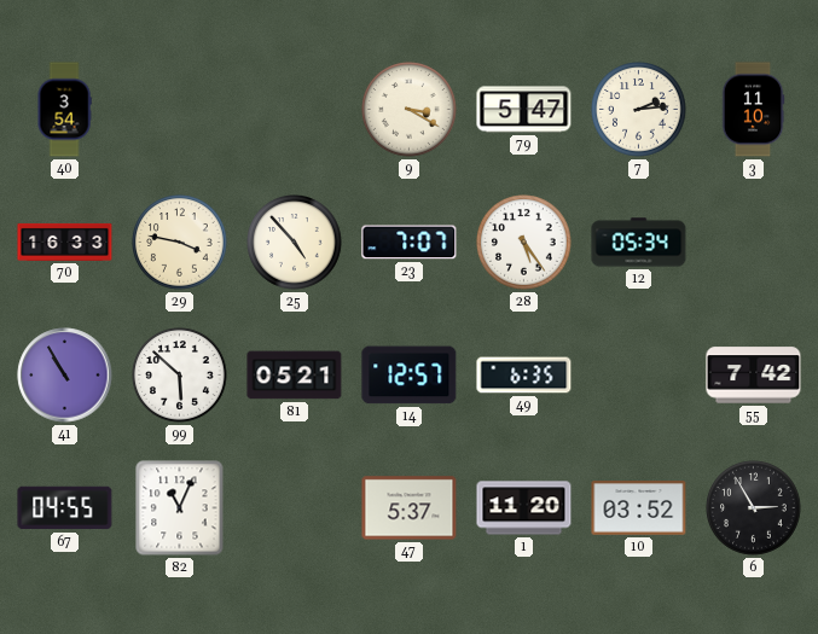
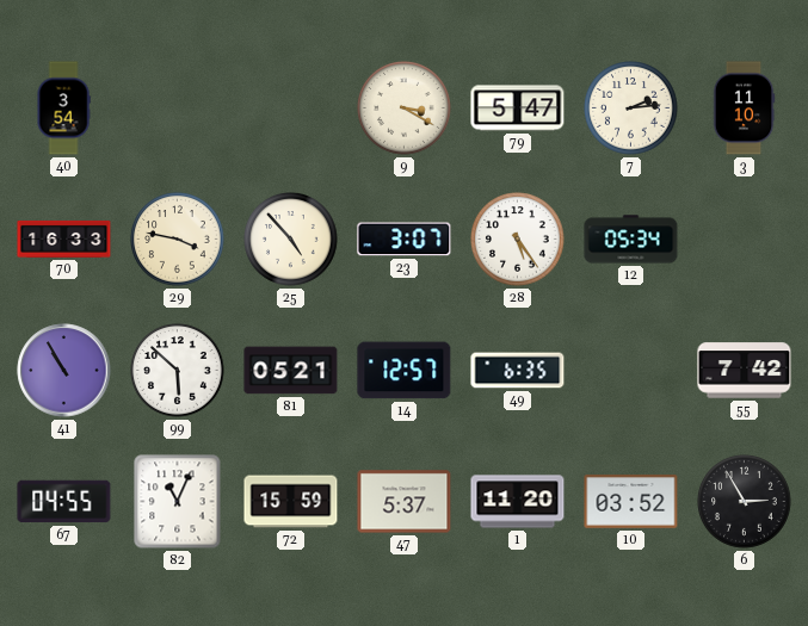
23: 7:07 -> 3:07
72: none -> 15:59
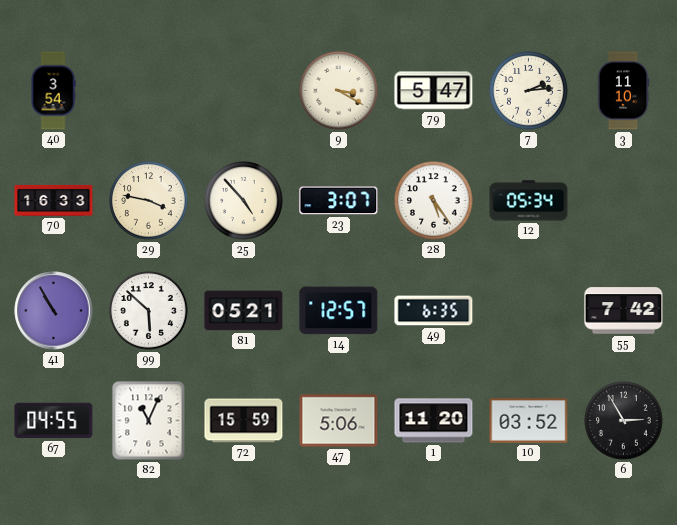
47: 5:37 -> 5:06
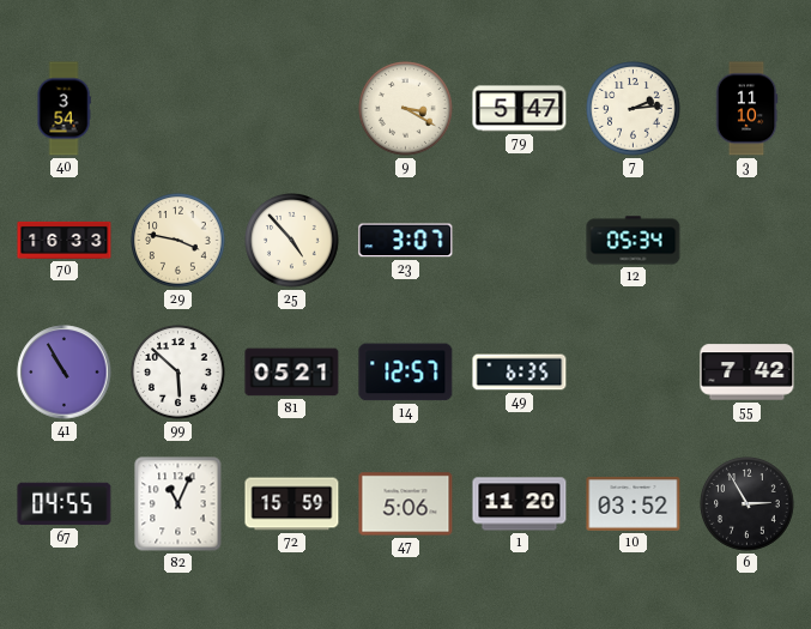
28: 5:24 -> none
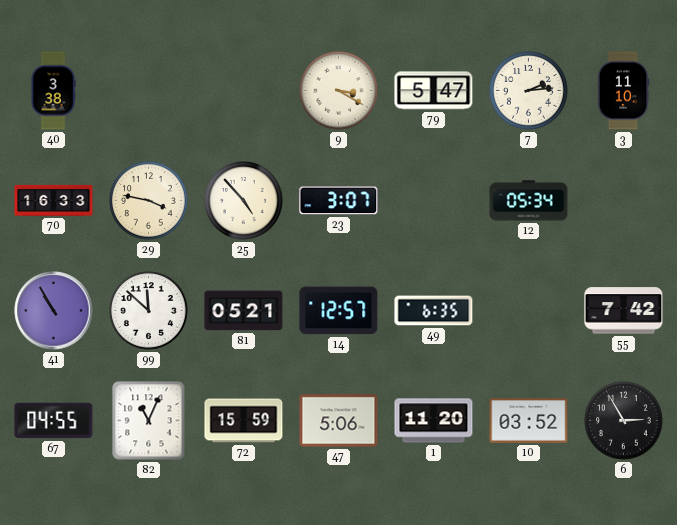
40: 3:54 -> 3:38
99: 5:52 -> 11:52
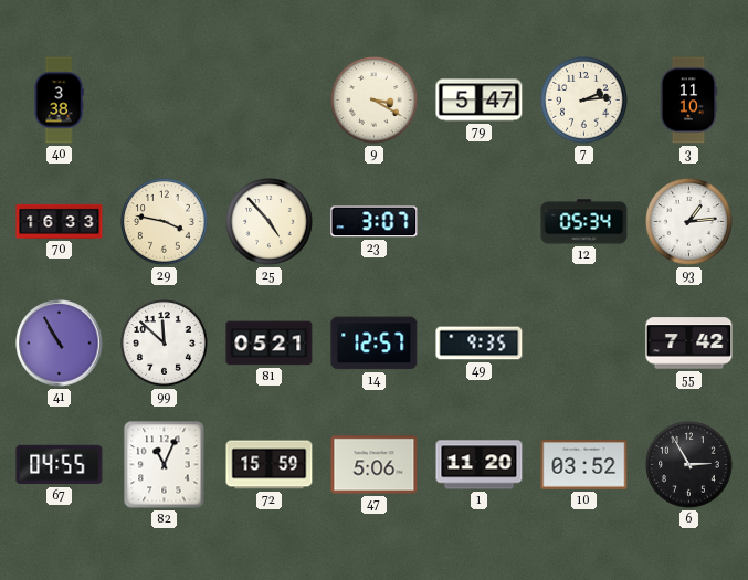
93: none -> 1:14
49: 6:35 -> 9:35
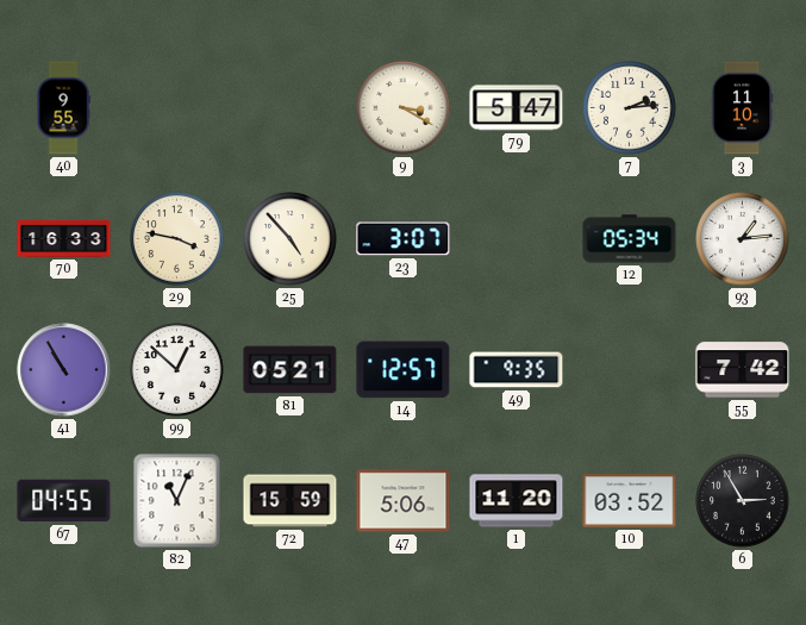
40: 3:38 -> 9:55
99: 11:52 -> 12:52
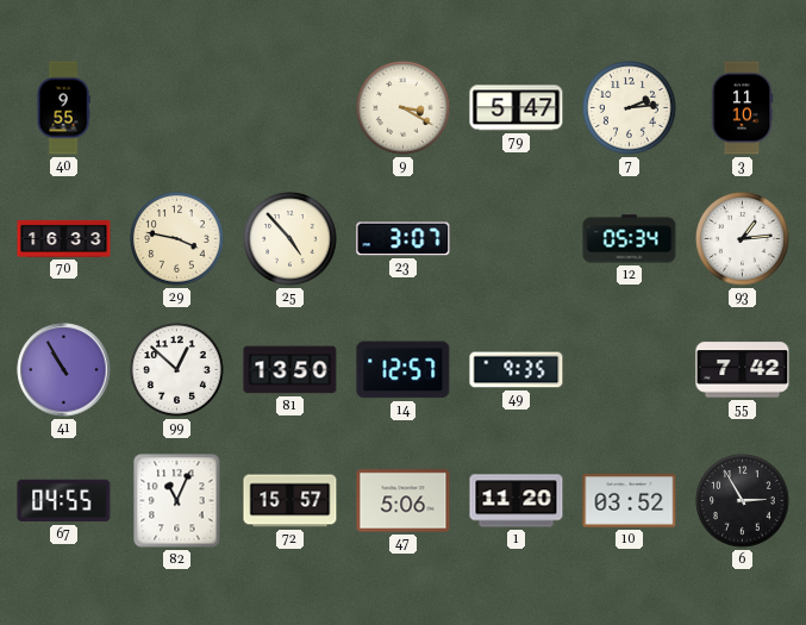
81: 05:21 -> 13:50
72: 15:59 -> 15:57
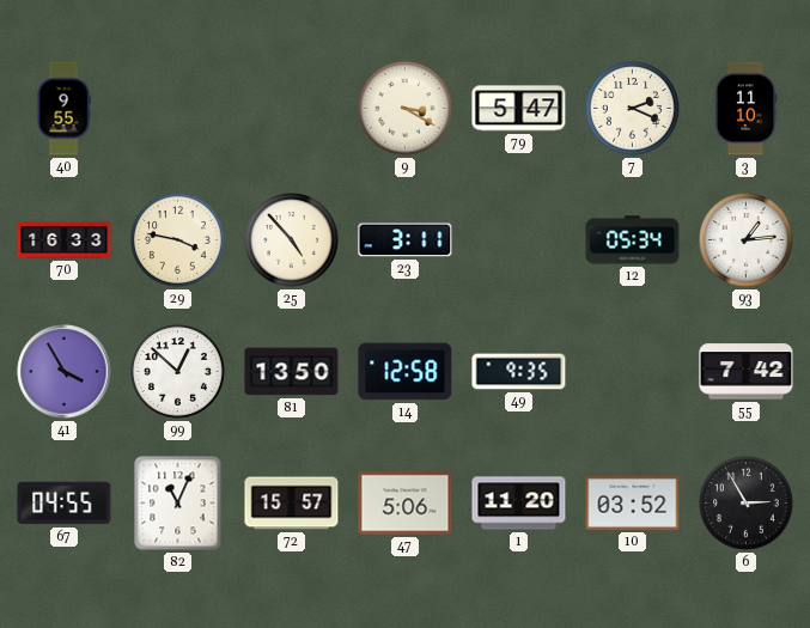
7: 2:14 -> 2:19
23: 3:07 -> 3:11
41: 10:55 -> 3:55
14: 12:57 -> 12:58
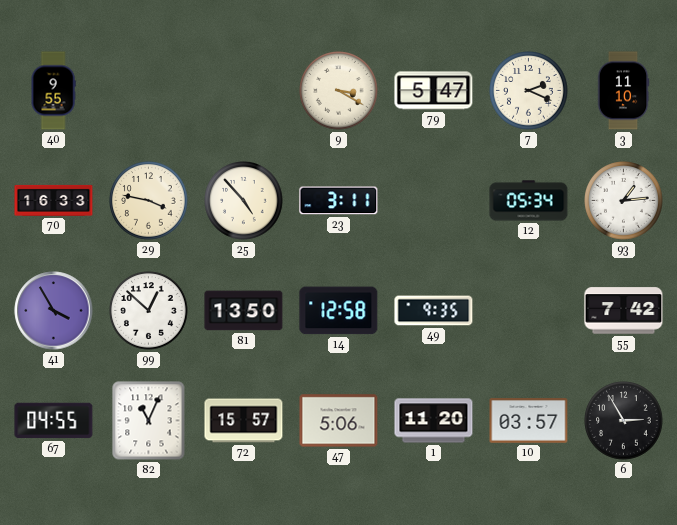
10: 03:52 -> 03:57
